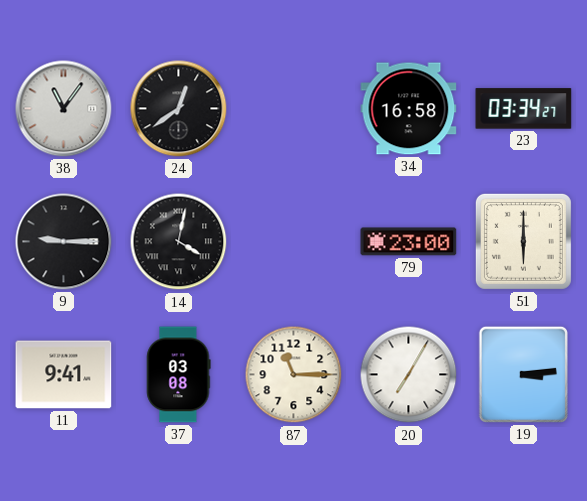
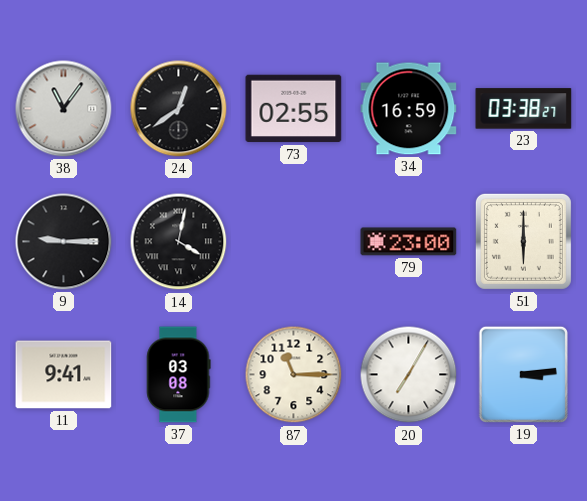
73: none -> 02:55
34: 16:58 -> 16:59
23: 03:34 -> 03:38
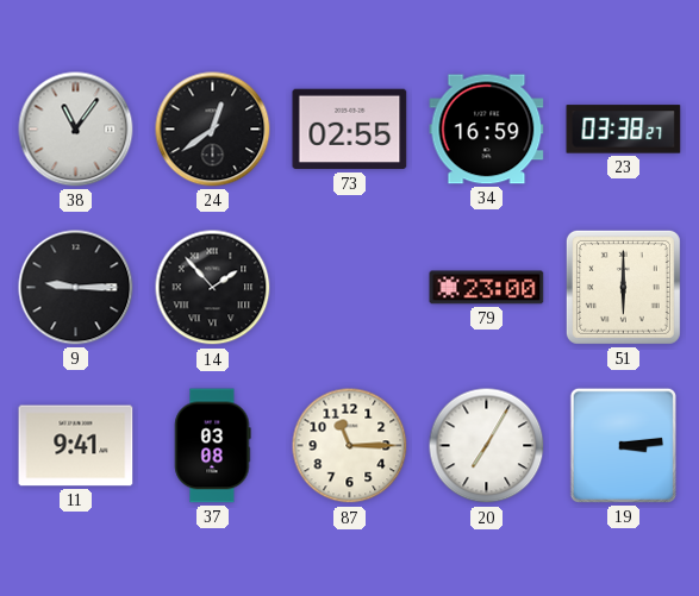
14: 4:02 -> 1:53
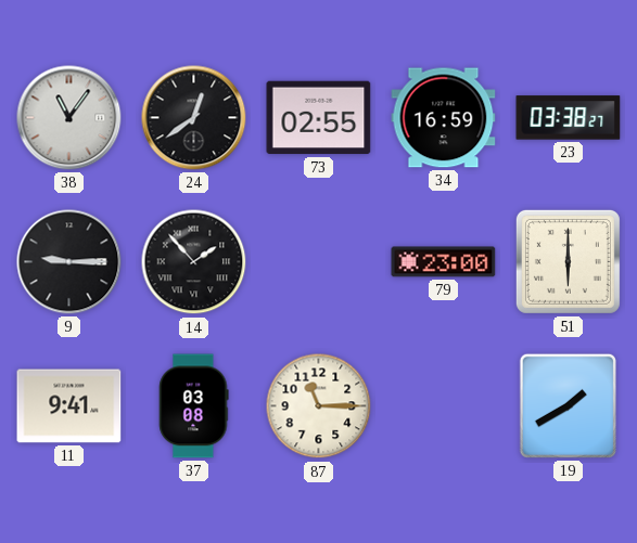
20: 7:05 -> none
19: 3:14 -> 1:40
